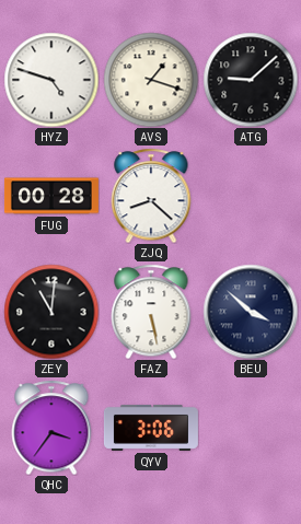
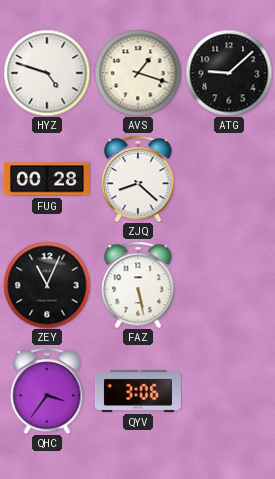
ZEY: 11:01 -> 11:04
BEU: 3:52 -> none
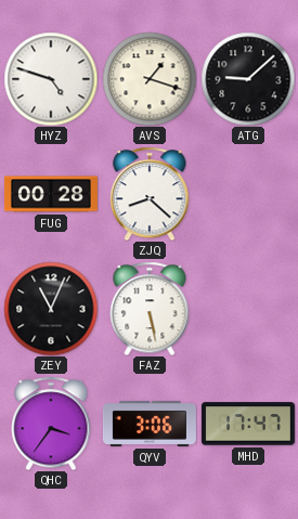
MHD: none -> 17:47
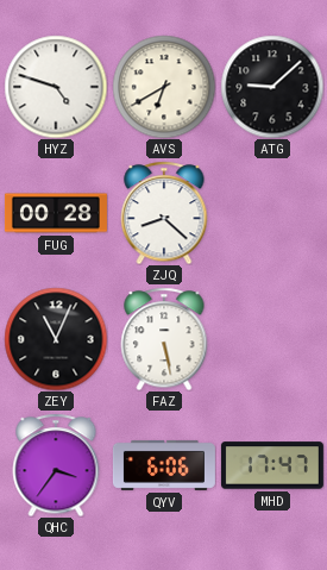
AVS: 1:18 -> 6:40
QYV: 3:06 -> 6:06
